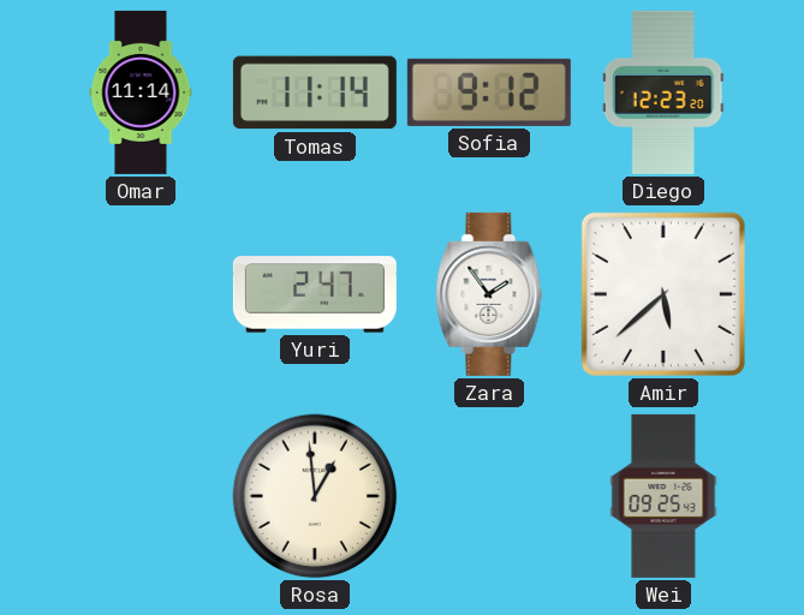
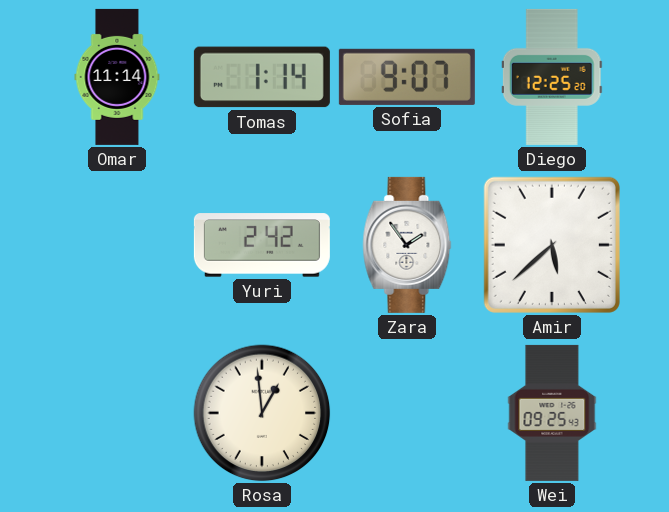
Tomas: 11:14 -> 1:14
Sofia: 9:12 -> 9:07
Diego: 12:23 -> 12:25
Yuri: 2:47 -> 2:42
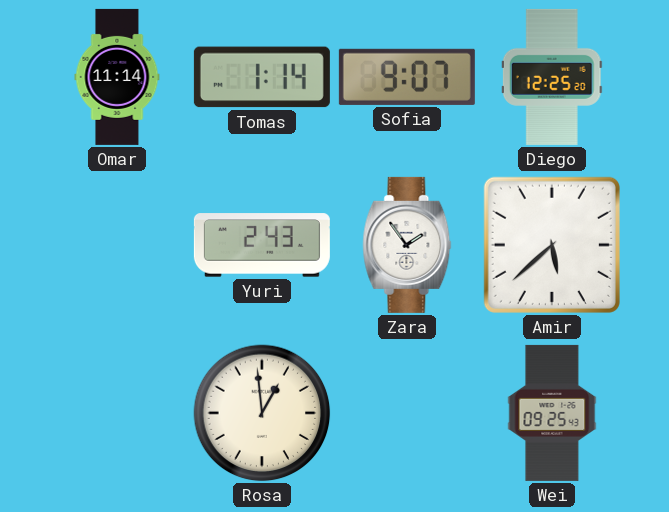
Yuri: 2:42 -> 2:43
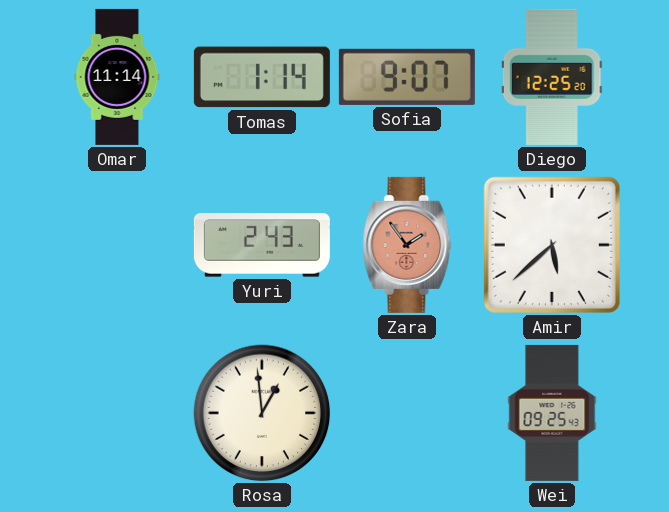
Zara dial: white -> salmon
